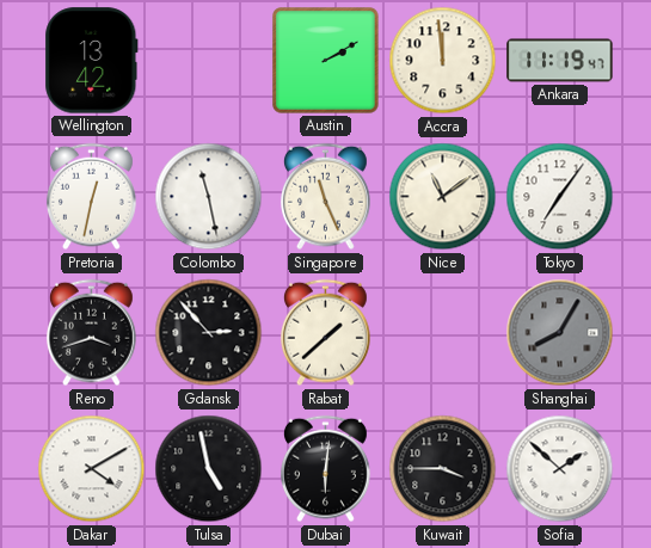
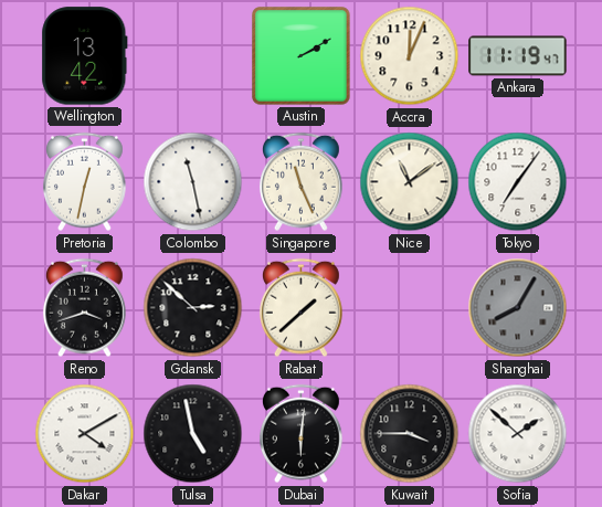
Accra: 11:59 -> 12:04
Gdansk: 2:53 -> 2:52
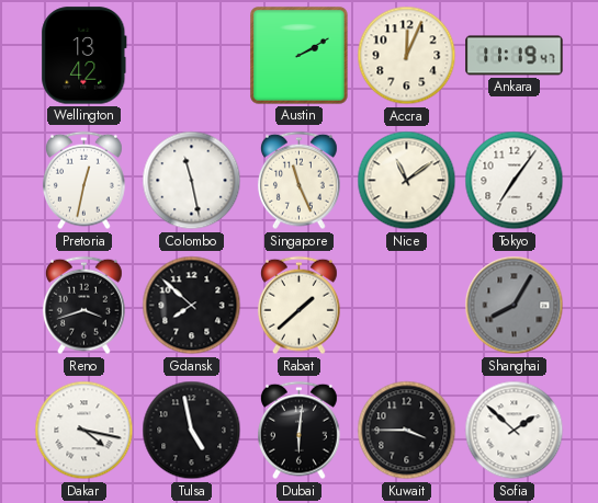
Gdansk: 2:52 -> 7:52
Dakar: 4:10 -> 4:17
